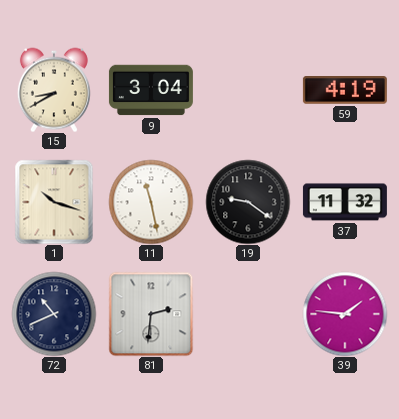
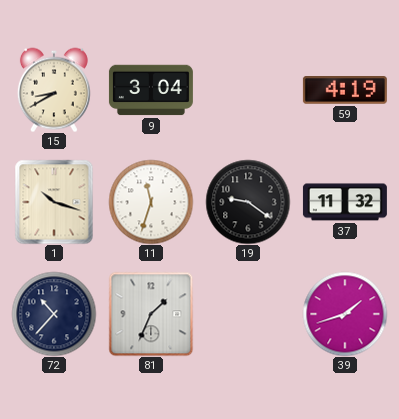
11: 11:28 -> 11:33
72: 10:41 -> 10:37
81: 2:31 -> 1:34
39: 1:46 -> 1:42
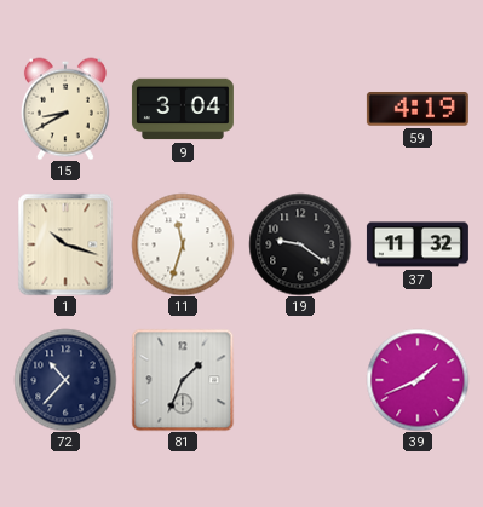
39: 1:42 -> 1:41
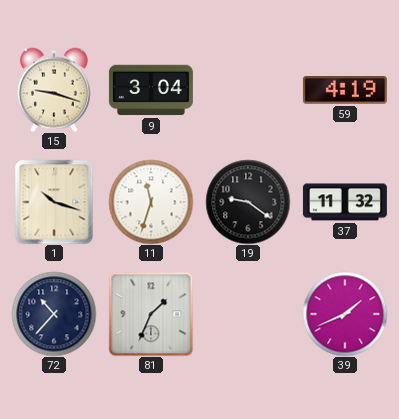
15: 8:40 -> 9:18
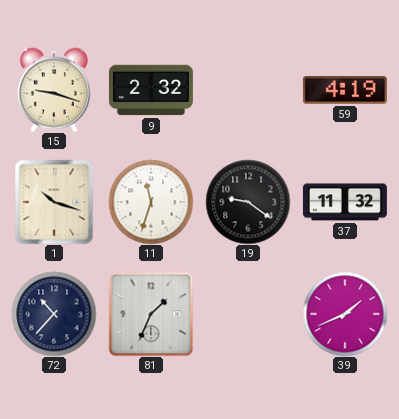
9: 3:04 -> 2:32
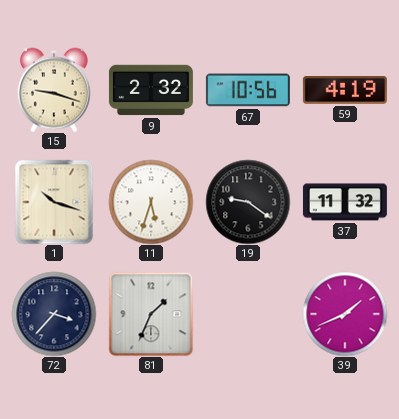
67: none -> 10:56
11: 11:33 -> 5:33
72: 10:37 -> 3:37
